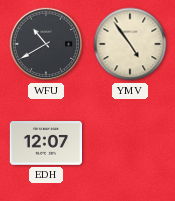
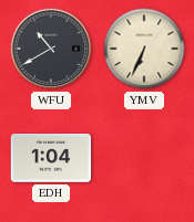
YMV: 4:54 -> 6:34
EDH: 12:07 -> 1:04
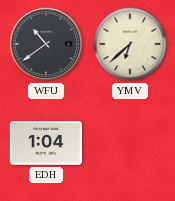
WFU: 10:40 -> 10:39
YMV: 6:34 -> 6:38
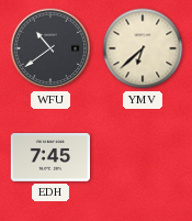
EDH: 1:04 -> 7:45
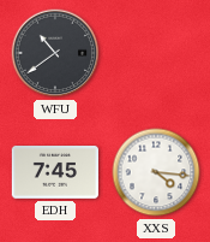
YMV: 6:38 -> none
XXS: none -> 4:16
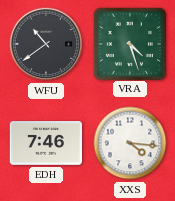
VRA: none -> 4:27
EDH: 7:45 -> 7:46
